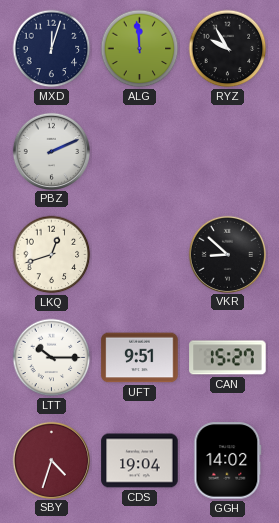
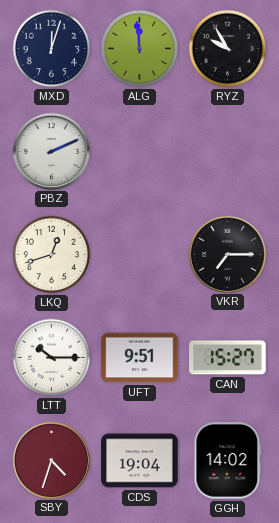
VKR: 8:52 -> 7:15
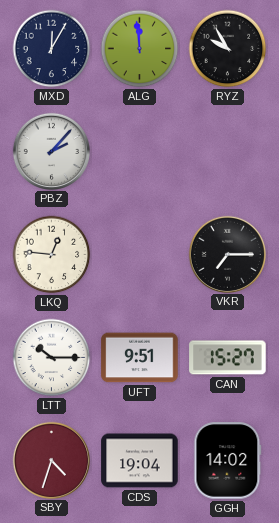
MXD: 12:03 -> 12:05
PBZ: 2:11 -> 2:07
LKQ: 12:42 -> 12:46
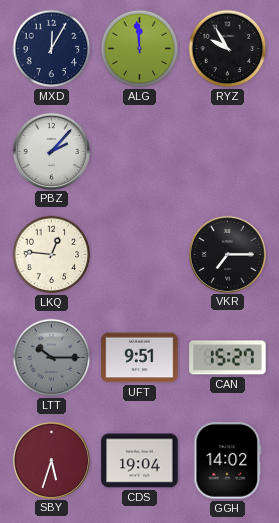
LTT dial: white -> grey
SBY: 4:33 -> 5:33
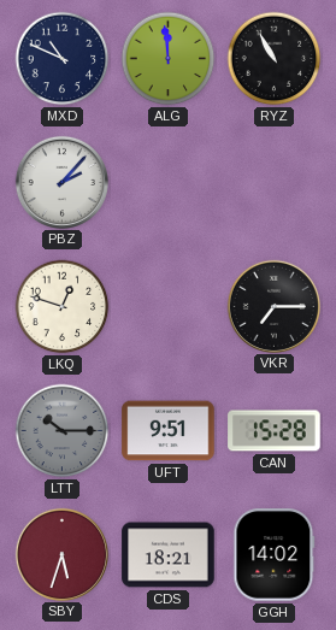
MXD: 12:05 -> 10:49
RYZ: 9:55 -> 10:55
LKQ: 12:46 -> 12:48
CAN: 15:27 -> 15:28
CDS: 19:04 -> 18:21
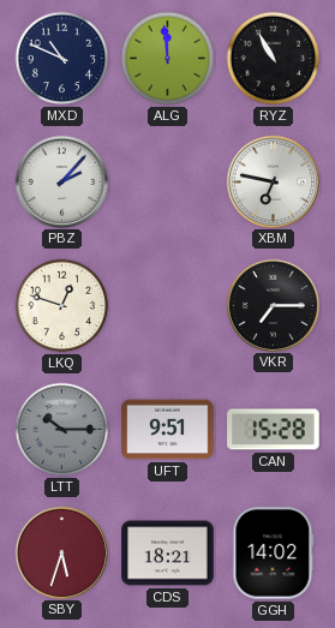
XBM: none -> 6:47
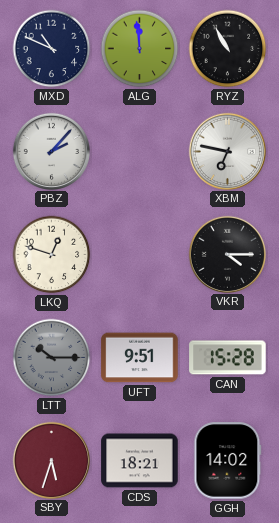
VKR: 7:15 -> 4:15
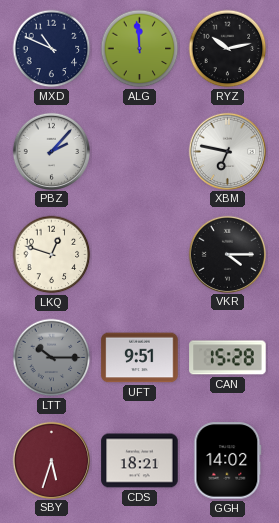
RYZ: 10:55 -> 10:13
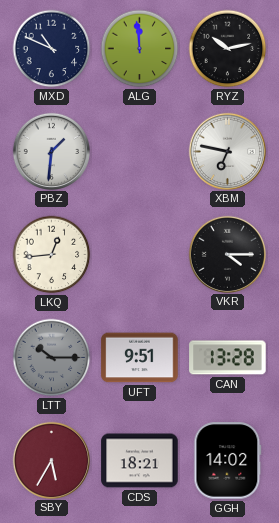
PBZ: 2:07 -> 1:31
LKQ: 12:48 -> 12:44
CAN: 15:28 -> 13:28
SBY: 5:33 -> 5:35
